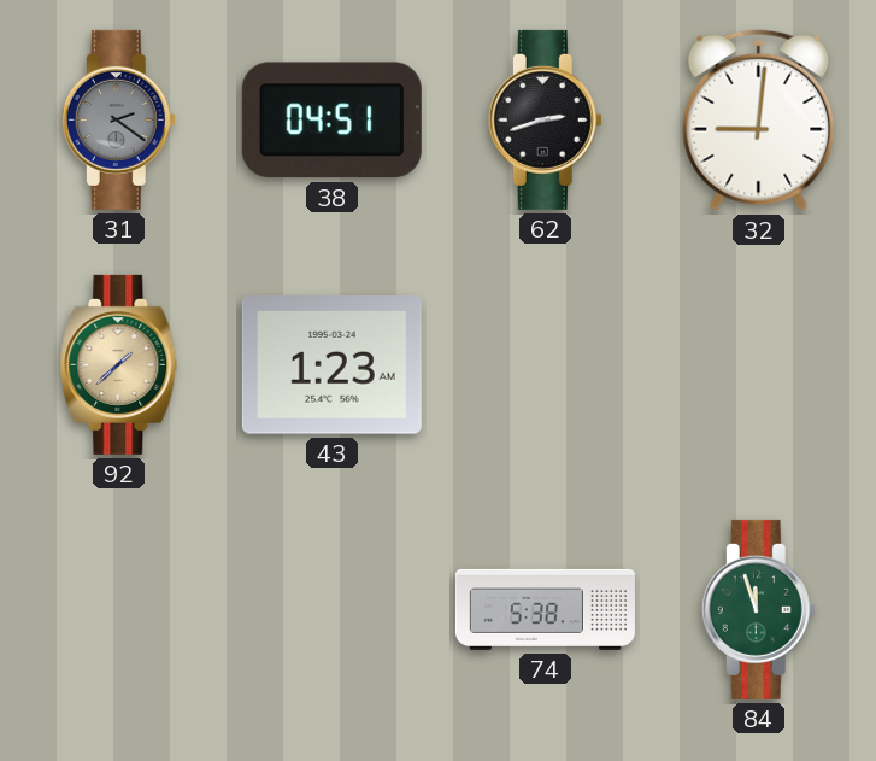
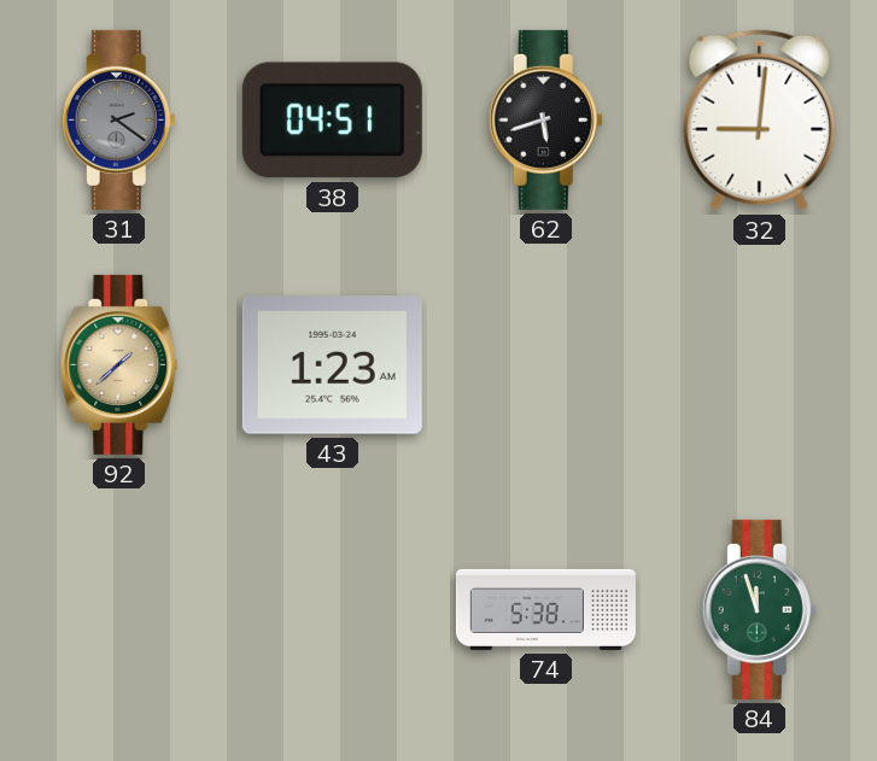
62: 2:42 -> 5:42
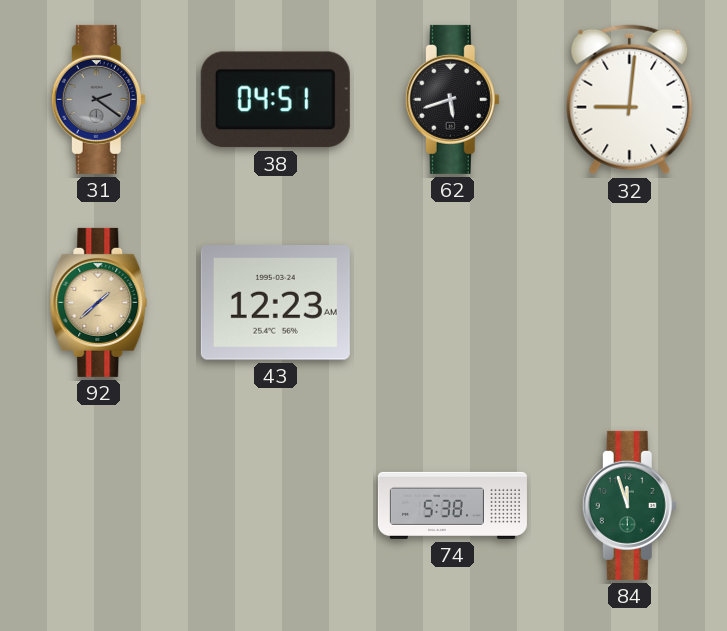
43: 1:23 -> 12:23
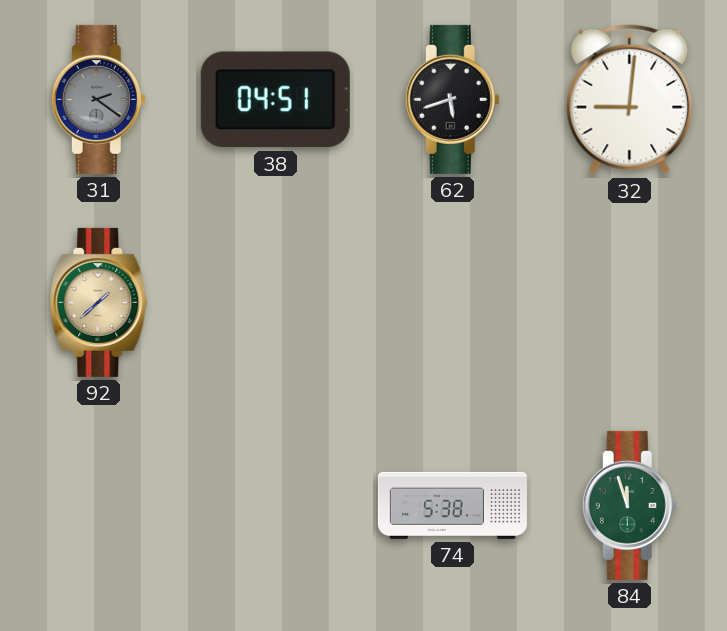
43: 12:23 -> none
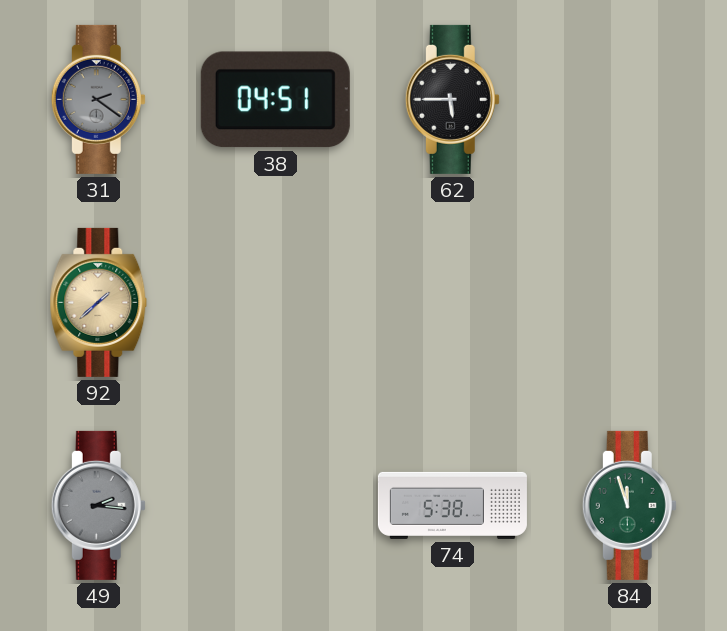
62: 5:42 -> 5:45
32: 9:01 -> none
49: none -> 2:16
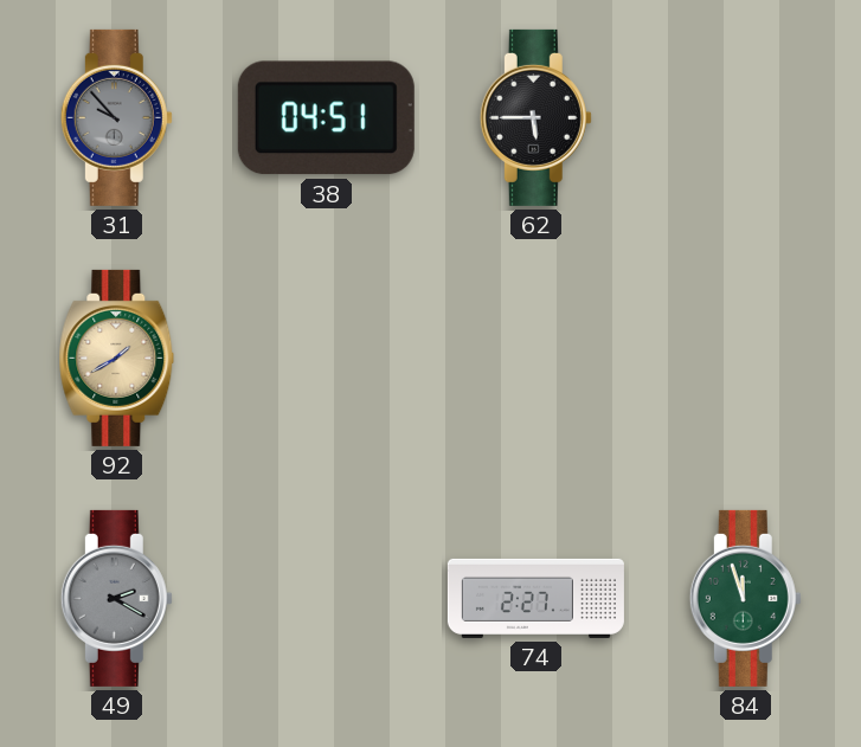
31: 2:21 -> 9:53
92: 1:38 -> 1:40
49: 2:16 -> 2:20
74: 5:38 -> 2:27
